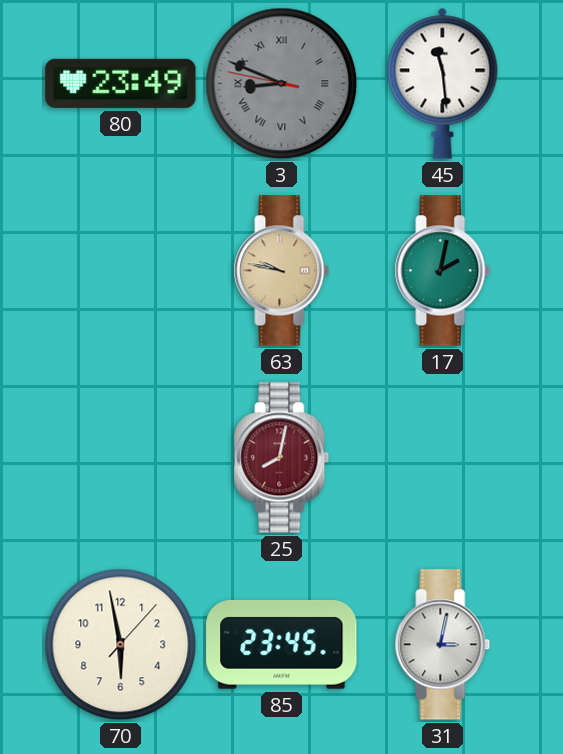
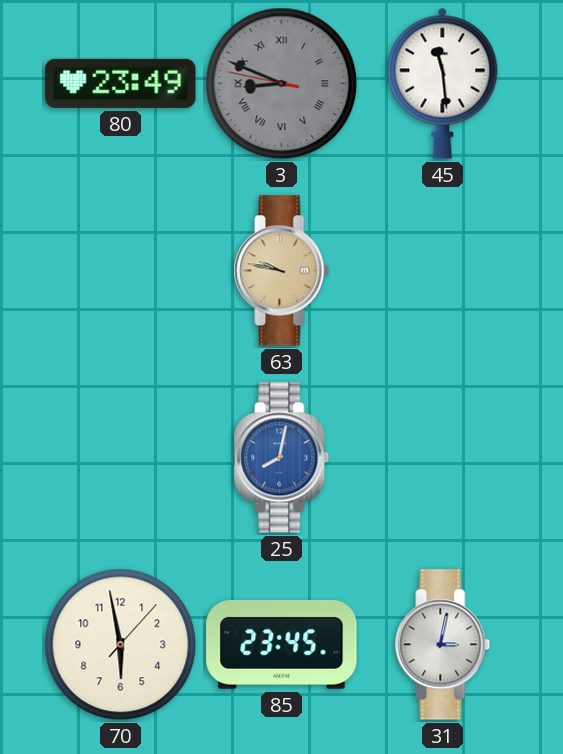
17: 2:02 -> none
25 dial: burgundy -> blue
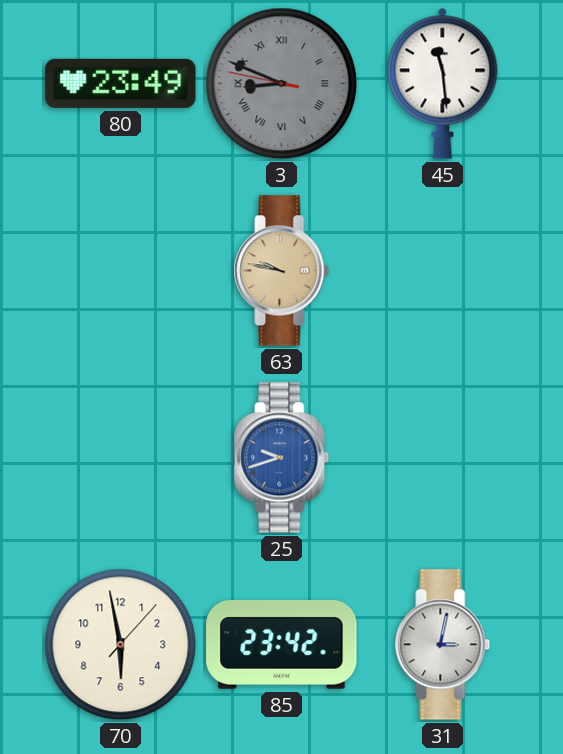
25: 8:02 -> 9:42
85: 23:45 -> 23:42
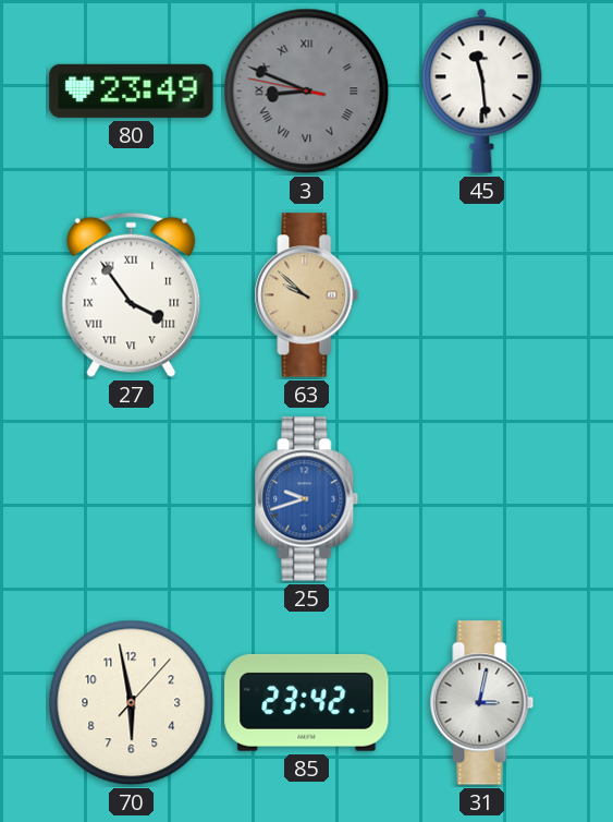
27: none -> 3:54
63: 9:47 -> 9:52
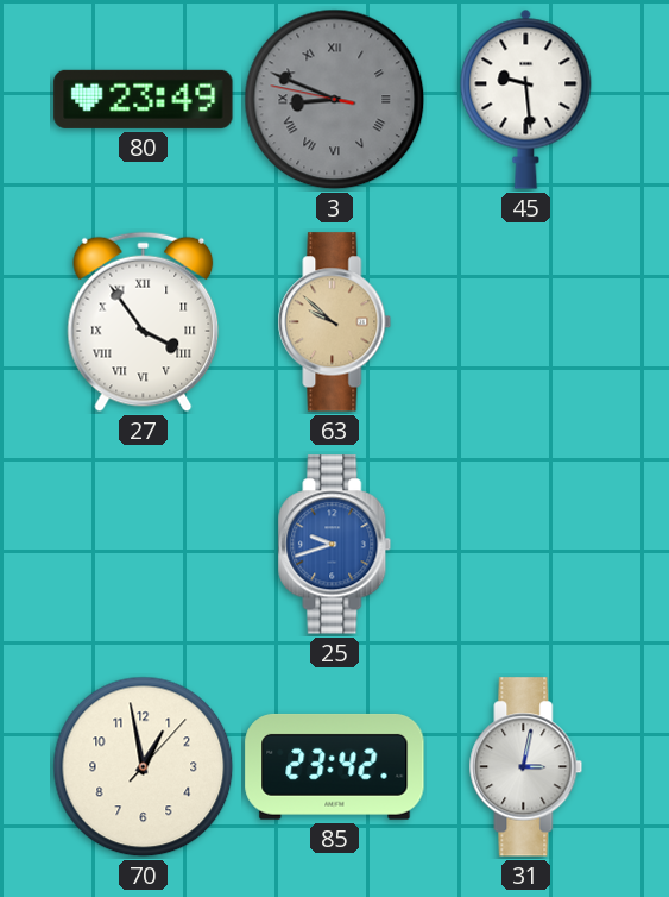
45: 11:29 -> 9:29
70: 5:58 -> 12:58
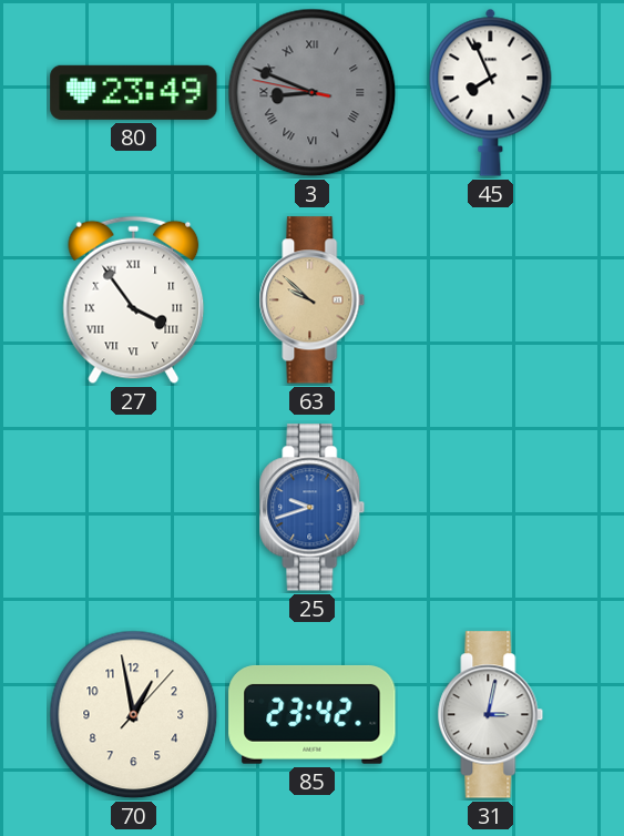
45: 9:29 -> 7:56
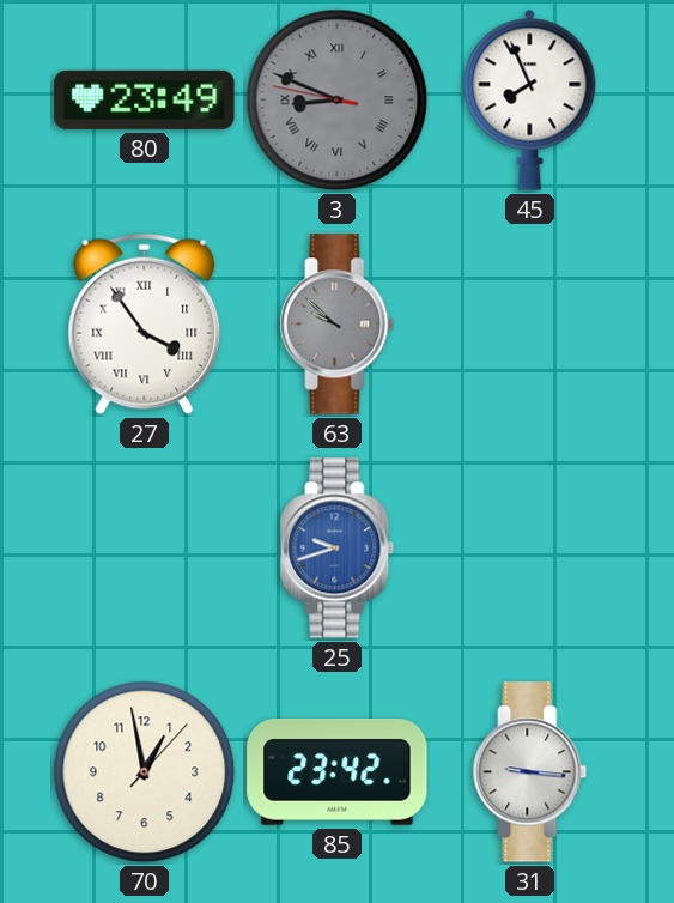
63 dial: champagne -> grey
31: 3:02 -> 9:16
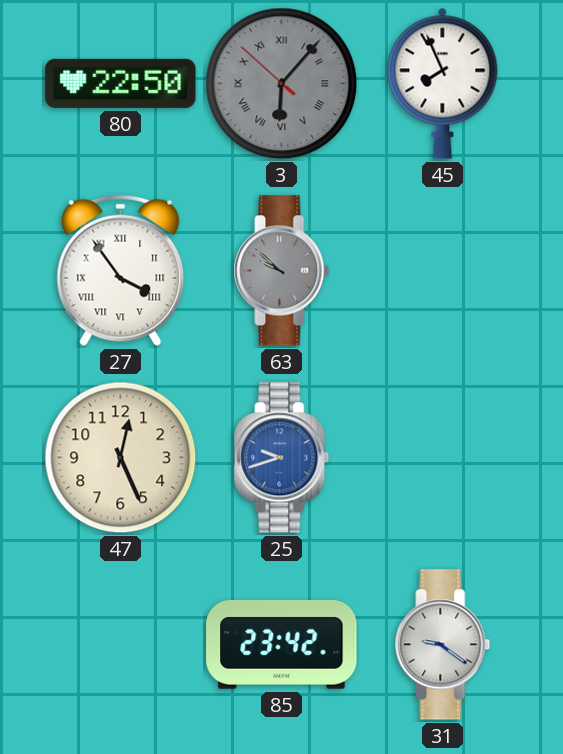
80: 23:49 -> 22:50
3: 8:48 -> 6:06
47: none -> 12:26
70: 12:58 -> none
31: 9:16 -> 9:21
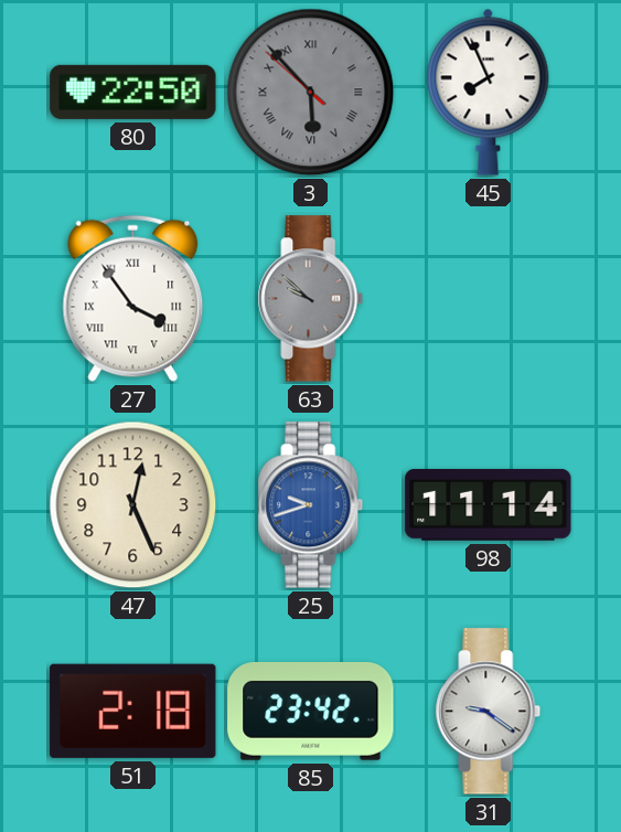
3: 6:06 -> 5:52
98: none -> 11:14
51: none -> 2:18
